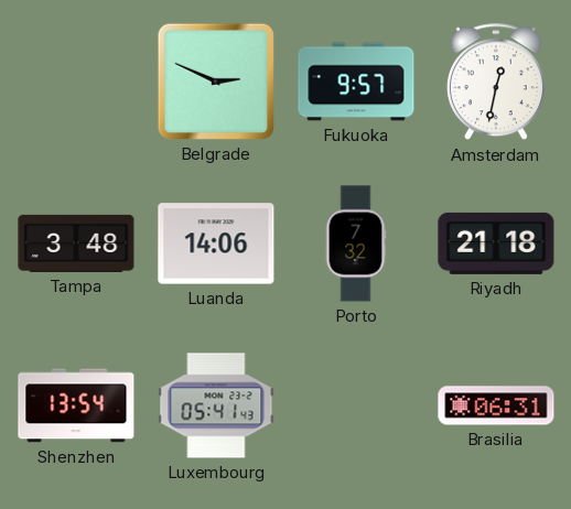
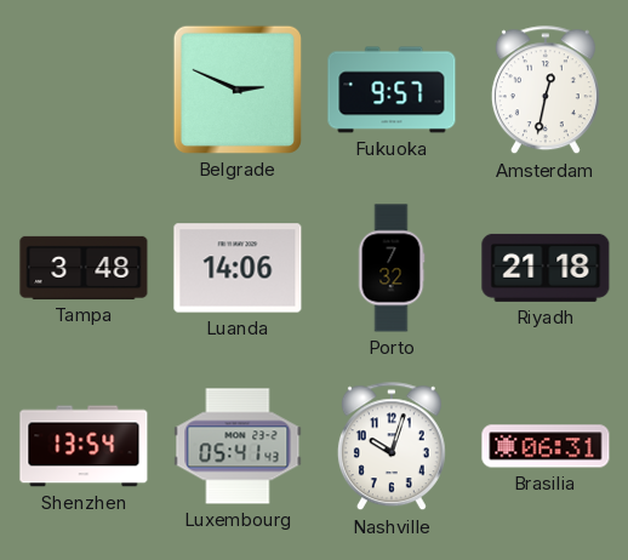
Nashville: none -> 10:03
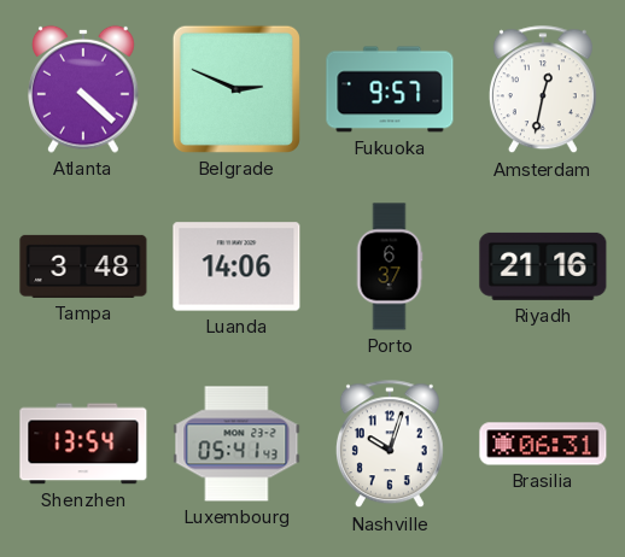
Atlanta: none -> 4:22
Porto: 7:32 -> 6:37
Riyadh: 21:18 -> 21:16
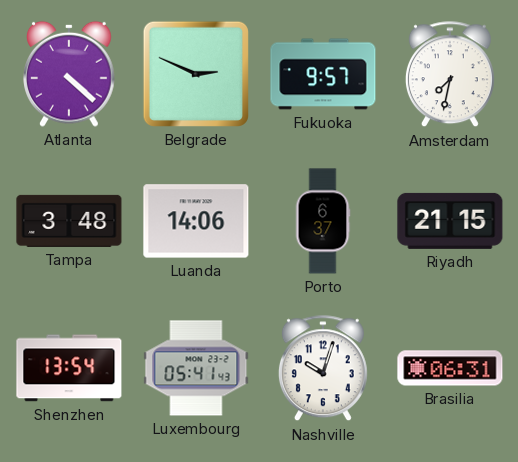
Amsterdam: 12:32 -> 7:32
Riyadh: 21:16 -> 21:15
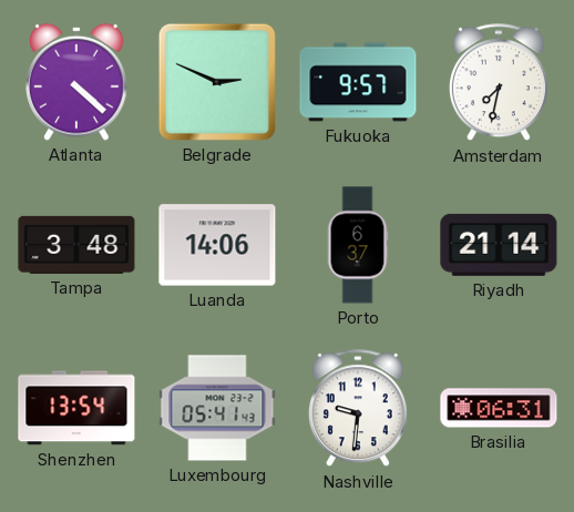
Riyadh: 21:15 -> 21:14
Nashville: 10:03 -> 9:31
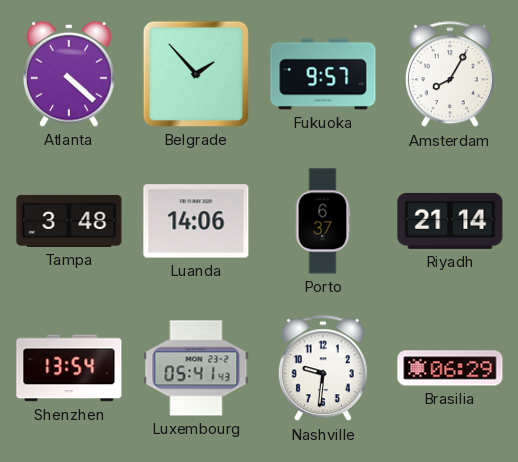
Belgrade: 2:49 -> 1:53
Amsterdam: 7:32 -> 8:05
Brasilia: 06:31 -> 06:29
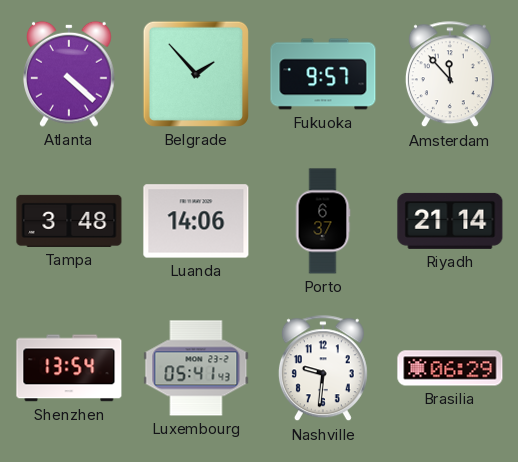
Amsterdam: 8:05 -> 11:53
